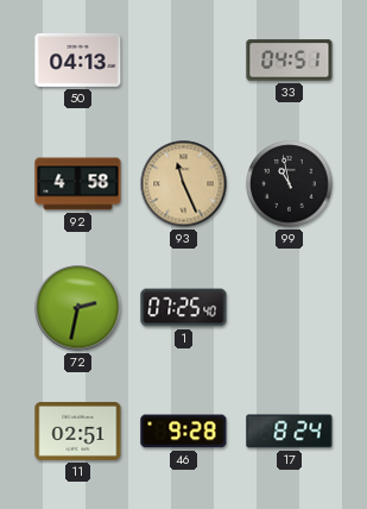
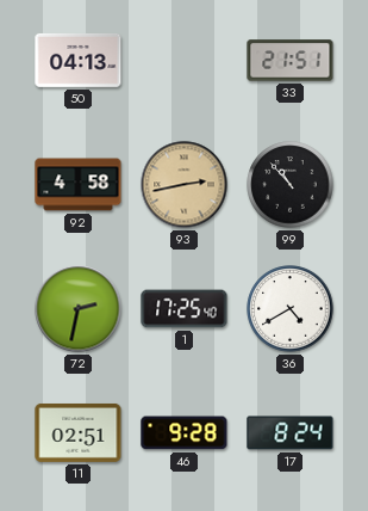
33: 04:51 -> 21:51
93: 11:26 -> 2:43
99: 10:58 -> 10:53
1: 07:25 -> 17:25
36: none -> 4:40
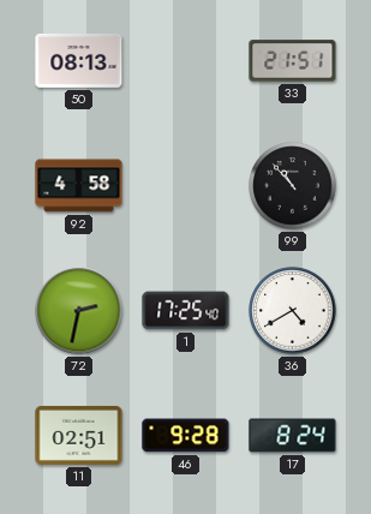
50: 04:13 -> 08:13
93: 2:43 -> none
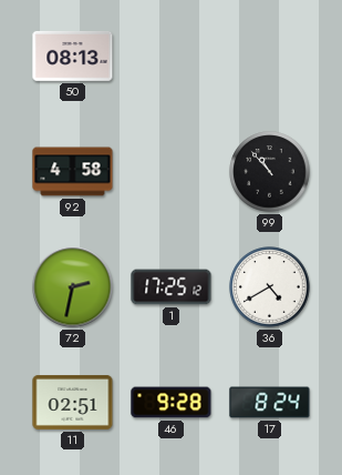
33: 21:51 -> none
1: 17:25:40 -> 17:25:12
